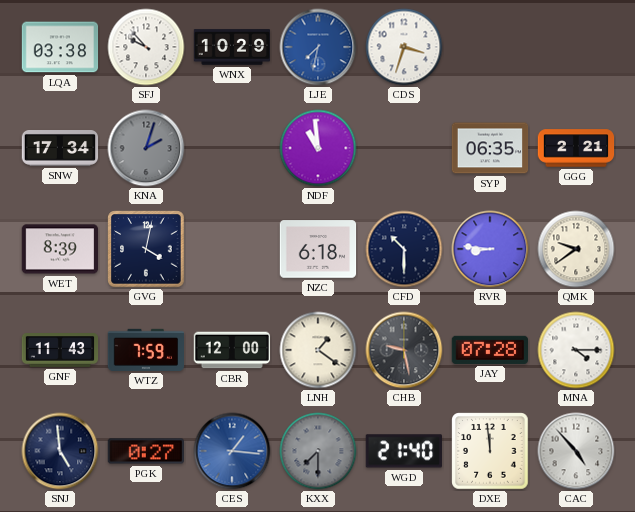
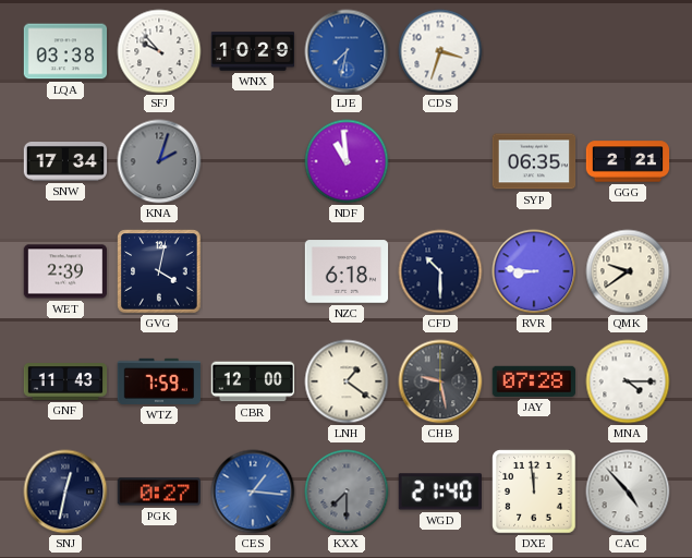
WET: 8:39 -> 2:39
SNJ: 4:59 -> 12:32
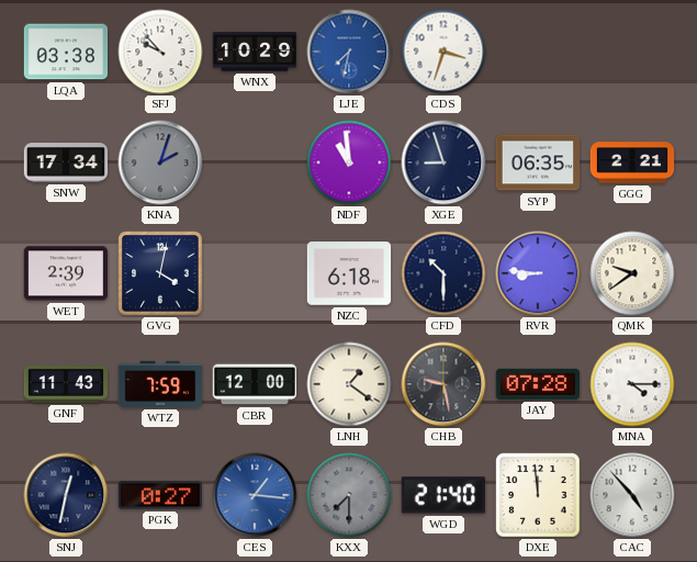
XGE: none -> 8:57
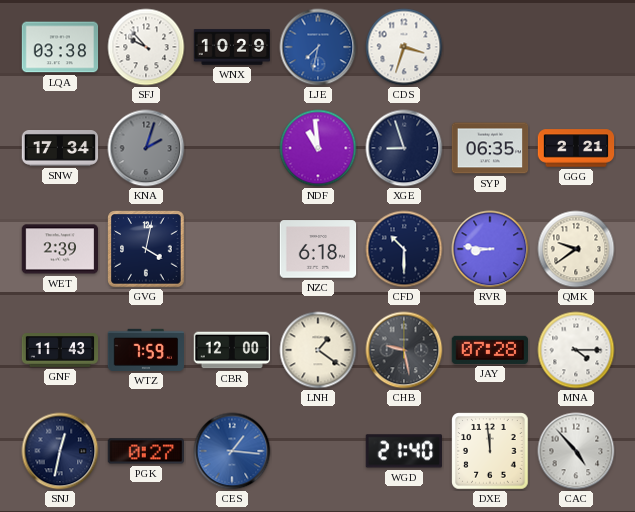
KXX: 7:30 -> none
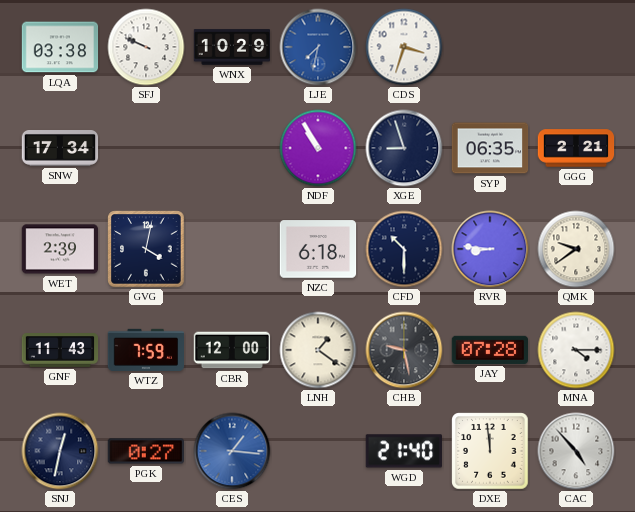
SFJ: 9:53 -> 9:49
KNA: 2:03 -> none
NDF: 10:59 -> 10:55
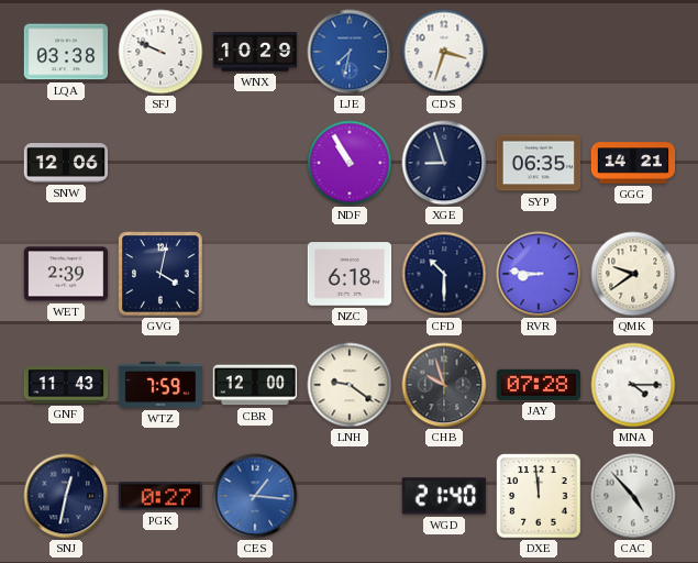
SNW: 17:34 -> 12:06
GGG: 2:21 -> 14:21
LNH: 1:21 -> 9:21
CHB: 9:28 -> 9:57
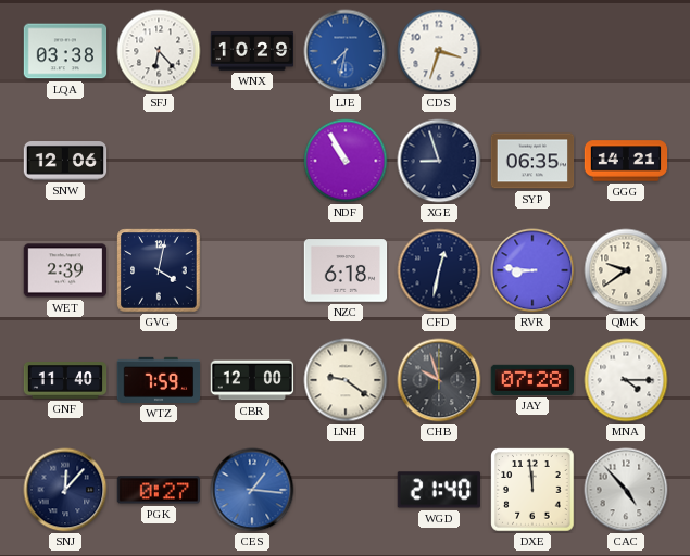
SFJ: 9:49 -> 6:23
CFD: 10:30 -> 12:32
GNF: 11:43 -> 11:40
SNJ: 12:32 -> 12:07
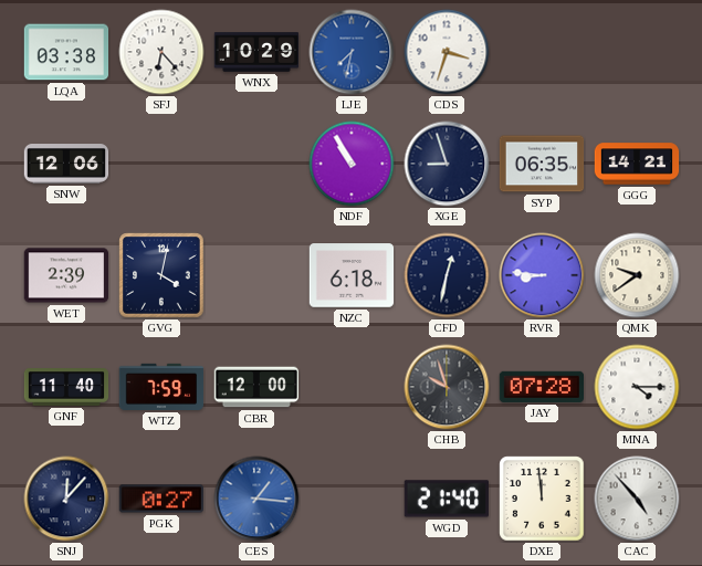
LNH: 9:21 -> none
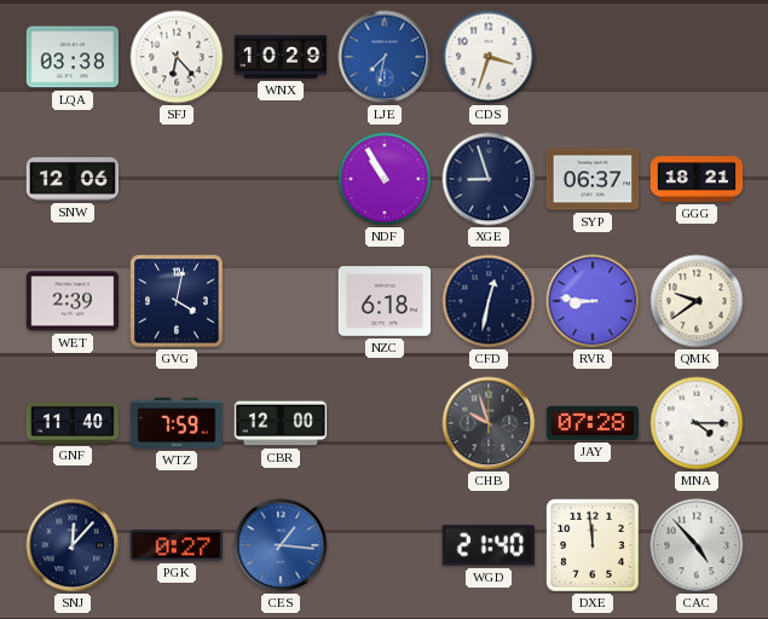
SYP: 06:35 -> 06:37
GGG: 14:21 -> 18:21
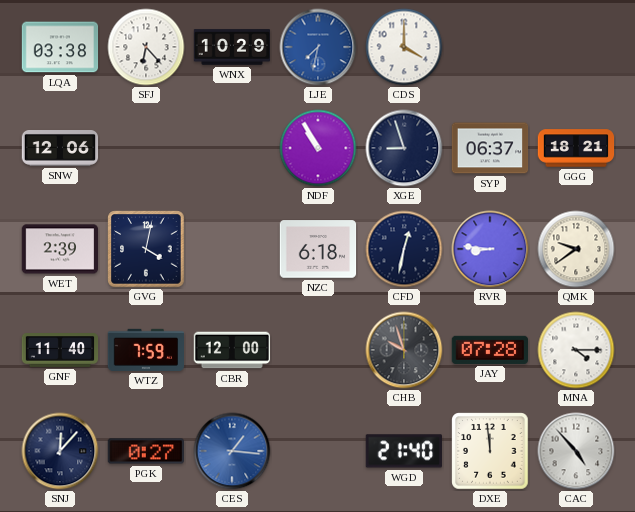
CDS: 3:33 -> 4:00
